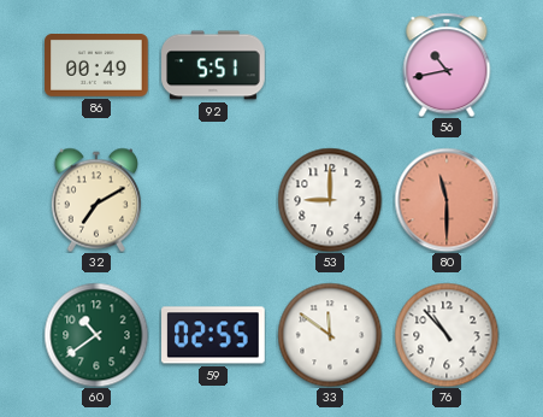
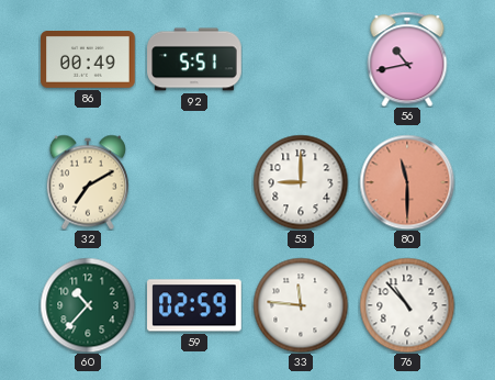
60: 10:39 -> 10:37
59: 02:55 -> 02:59
33: 11:51 -> 11:46
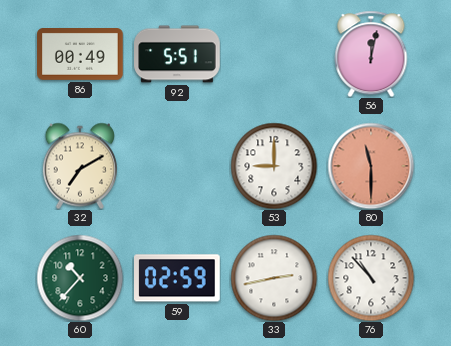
56: 10:43 -> 12:02
33: 11:46 -> 2:43
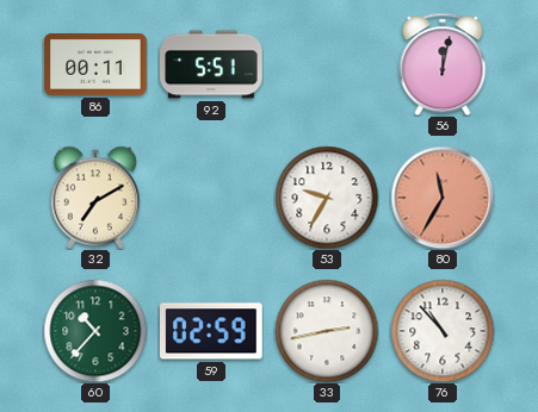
86: 00:49 -> 00:11
53: 9:00 -> 9:35
80: 11:30 -> 11:35
